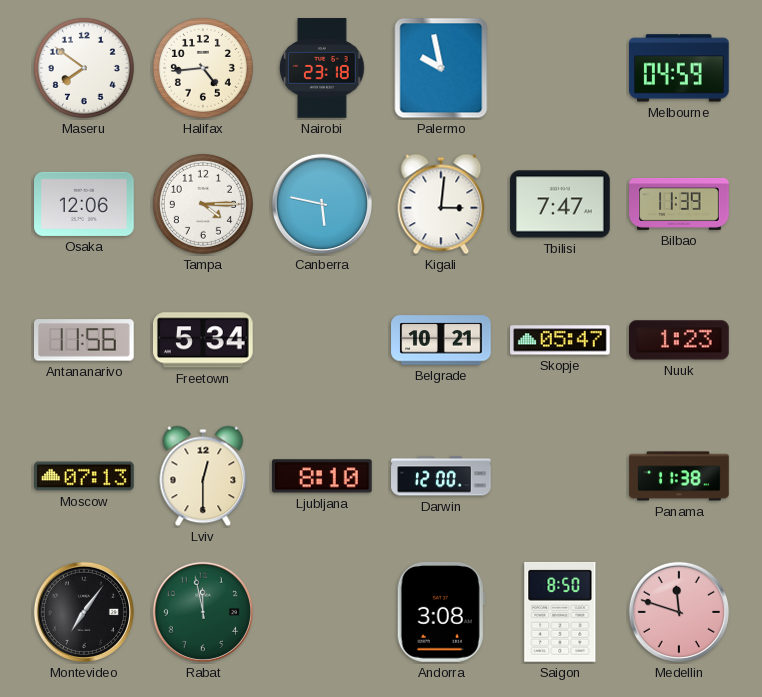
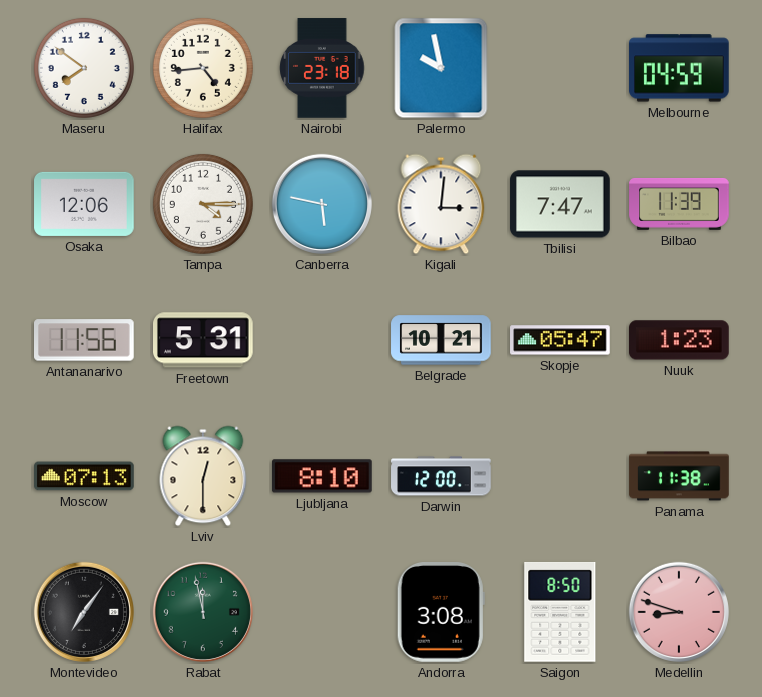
Freetown: 5:34 -> 5:31
Medellin: 11:48 -> 8:48
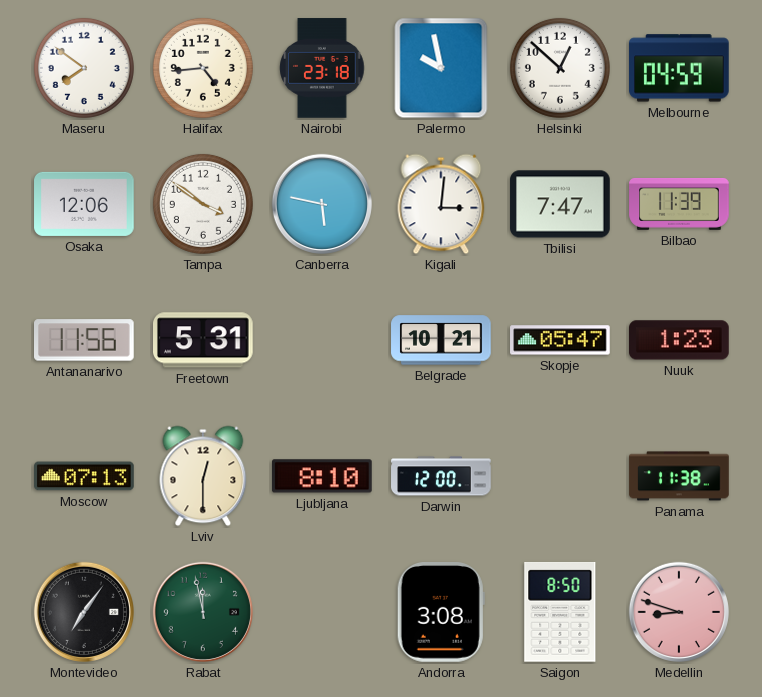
Helsinki: none -> 12:52
Tampa: 4:15 -> 3:51
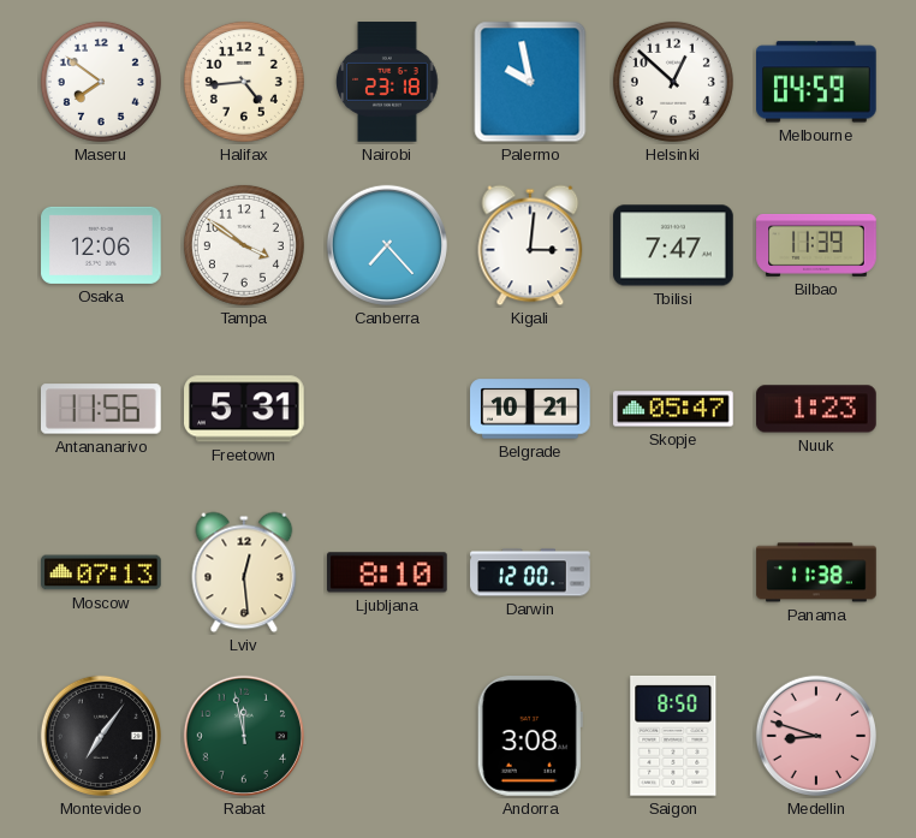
Canberra: 5:47 -> 7:23
Lviv: 12:30 -> 12:29
